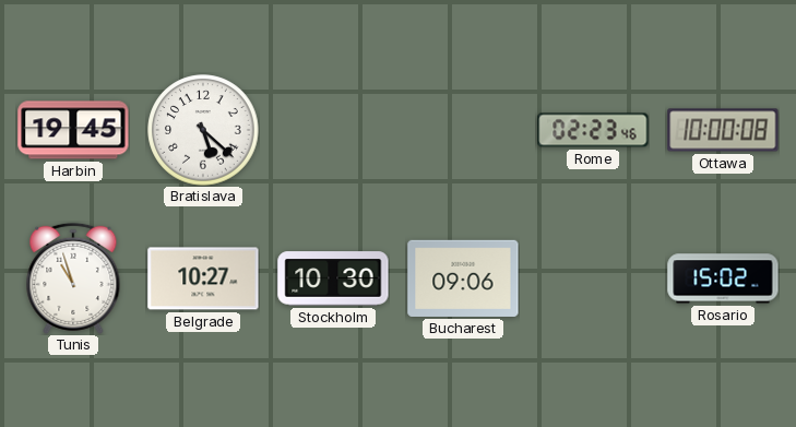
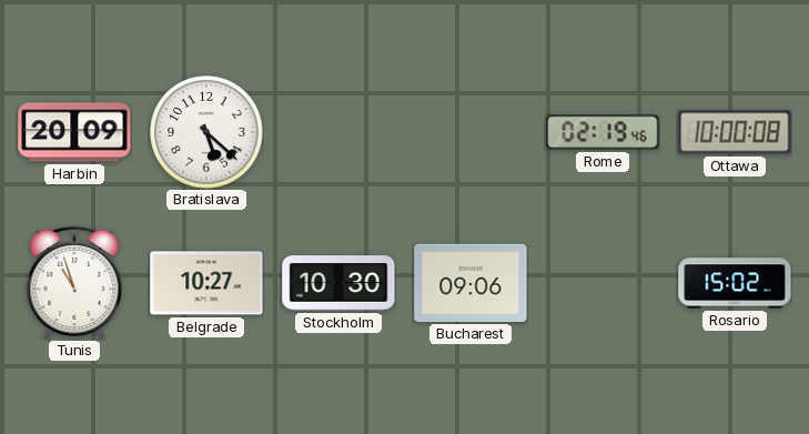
Harbin: 19:45 -> 20:09
Rome: 02:23 -> 02:19
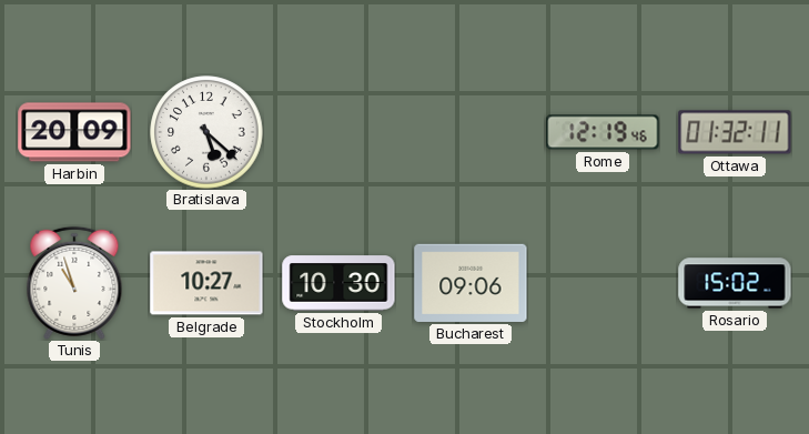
Rome: 02:19 -> 12:19
Ottawa: 10:00 -> 01:32
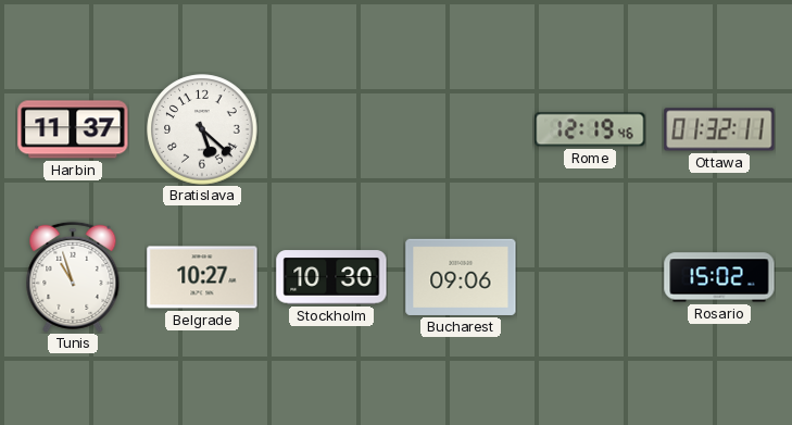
Harbin: 20:09 -> 11:37
